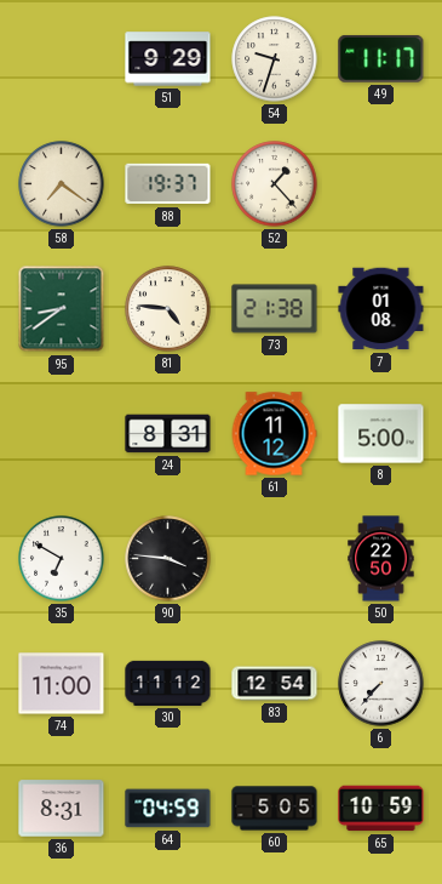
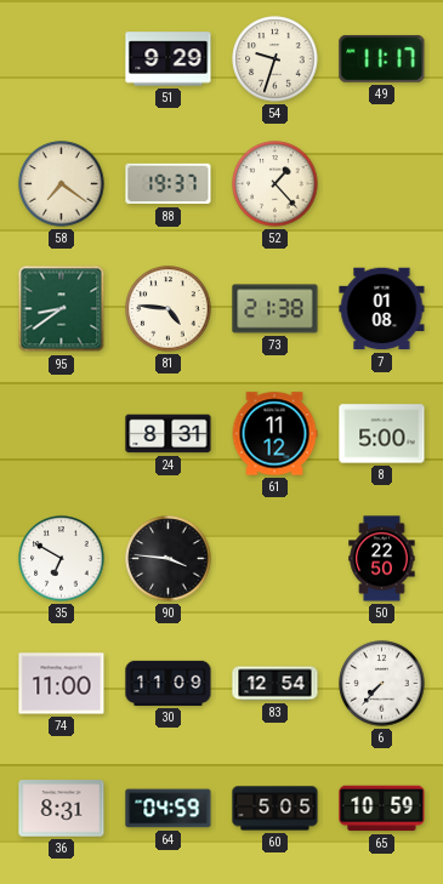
30: 11:12 -> 11:09
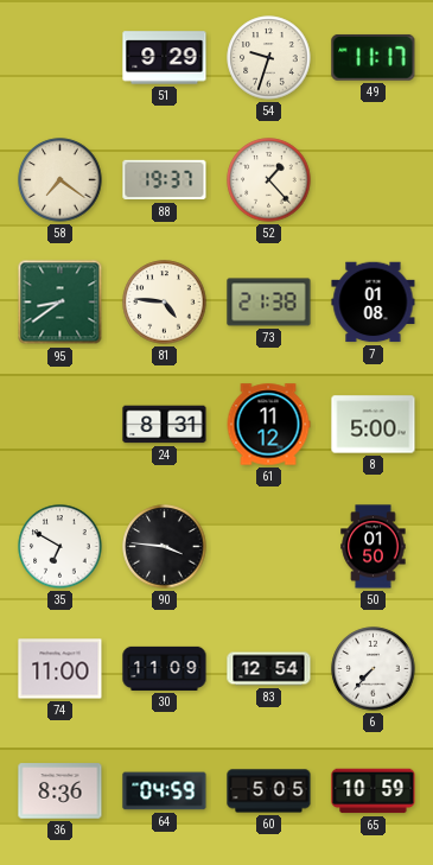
50: 22:50 -> 01:50
36: 8:31 -> 8:36
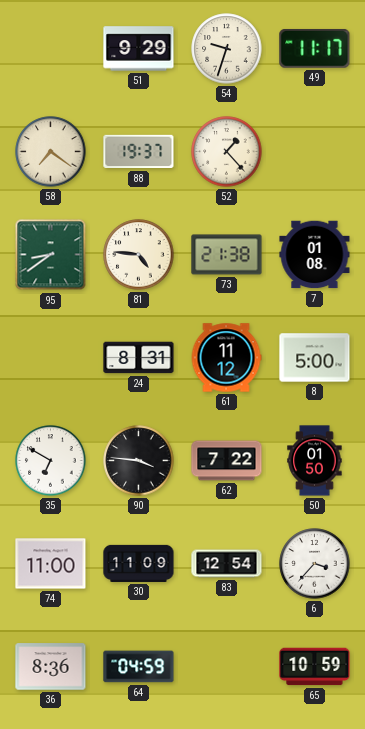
62: none -> 7:22
6: 7:37 -> 3:37
60: 5:05 -> none
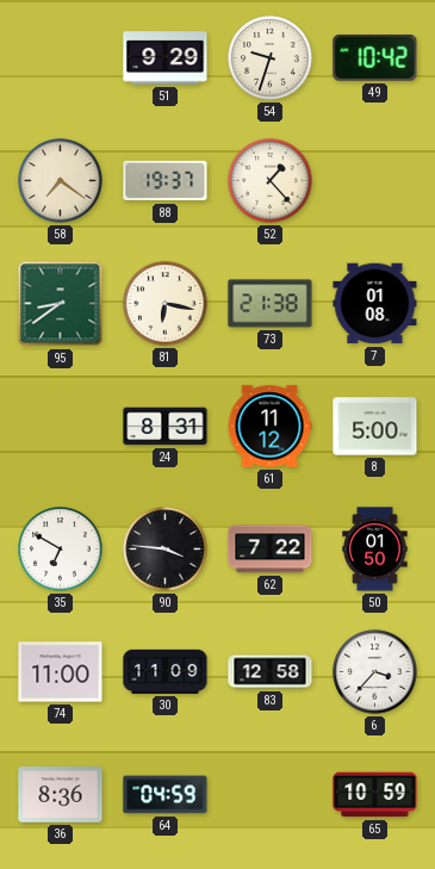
49: 11:17 -> 10:42
81: 4:46 -> 6:17
83: 12:54 -> 12:58
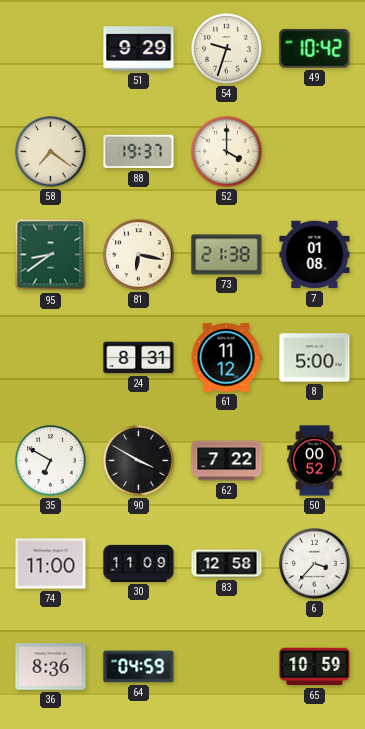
52: 1:23 -> 4:00
90: 3:46 -> 3:50
50: 01:50 -> 00:52
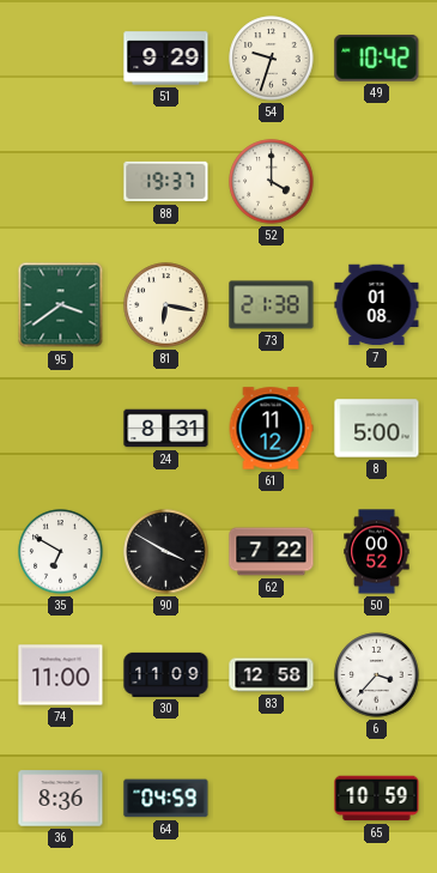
58: 7:21 -> none
95: 8:39 -> 3:39
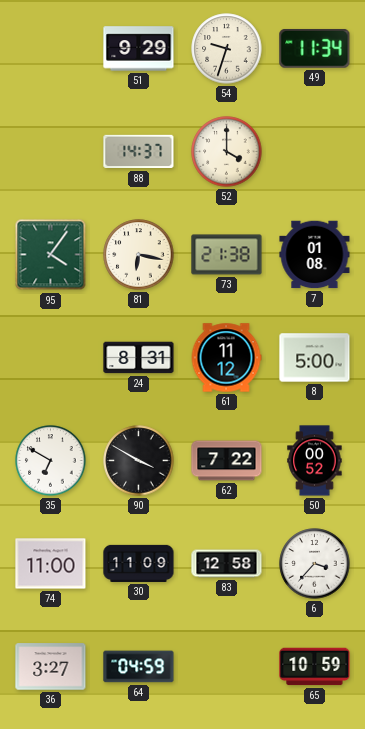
49: 10:42 -> 11:34
88: 19:37 -> 14:37
95: 3:39 -> 4:06
36: 8:36 -> 3:27
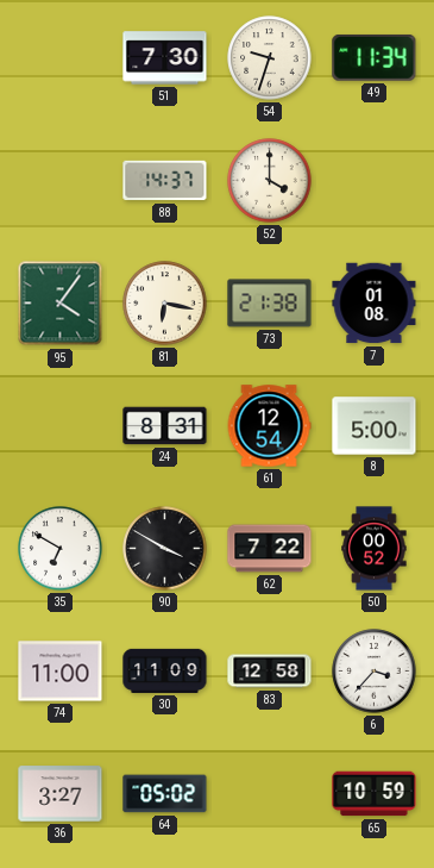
51: 9:29 -> 7:30
61: 11:12 -> 12:54
64: 04:59 -> 05:02
